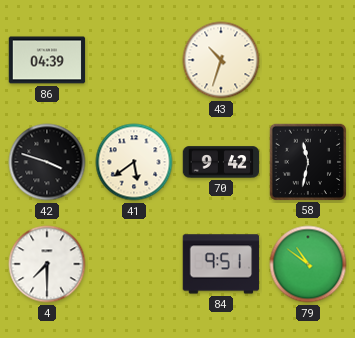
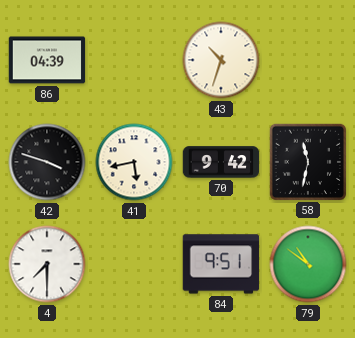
41: 5:39 -> 5:43
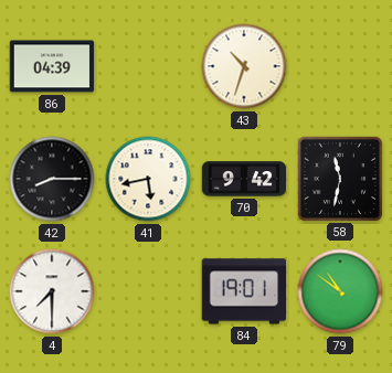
42: 3:48 -> 8:15
84: 9:51 -> 19:01
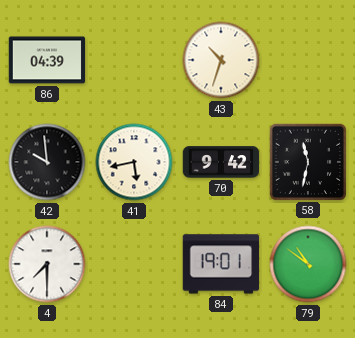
42: 8:15 -> 9:59
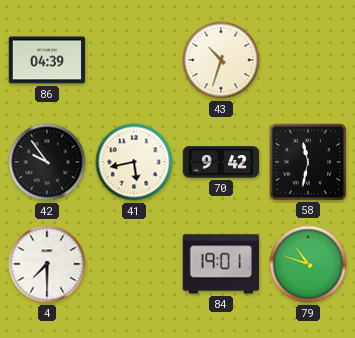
42: 9:59 -> 9:54
79: 10:51 -> 10:48
